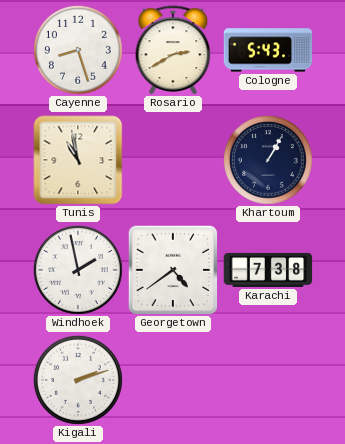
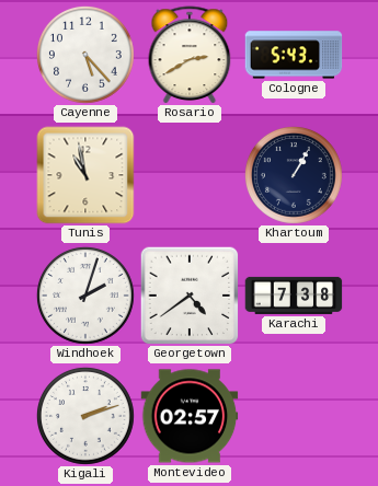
Cayenne: 8:27 -> 5:23
Windhoek: 1:58 -> 2:03
Montevideo: none -> 02:57
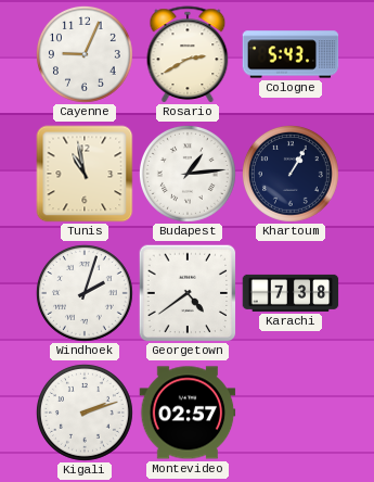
Cayenne: 5:23 -> 9:04
Budapest: none -> 1:14
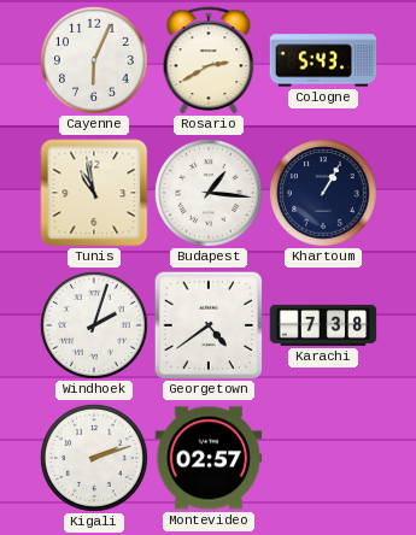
Cayenne: 9:04 -> 6:04
Budapest: 1:14 -> 1:16
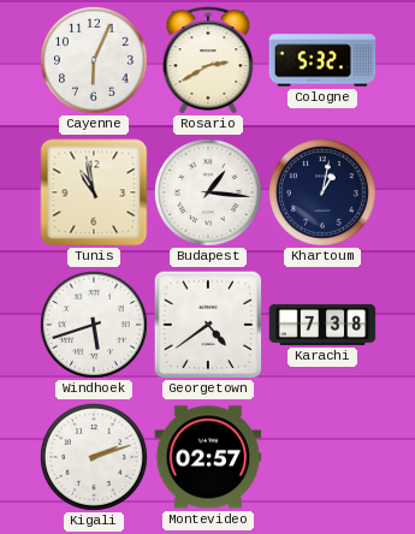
Cologne: 5:43 -> 5:32
Khartoum: 1:05 -> 1:02
Windhoek: 2:03 -> 5:42
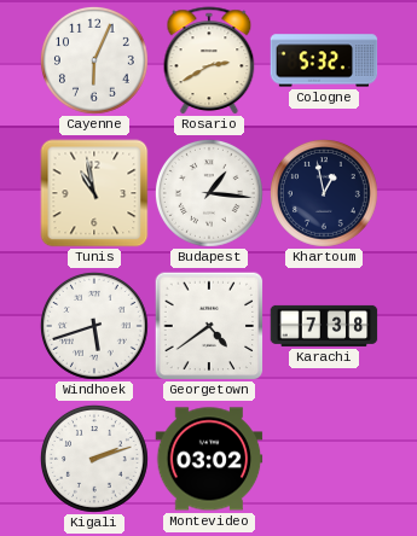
Khartoum: 1:02 -> 12:58
Montevideo: 02:57 -> 03:02
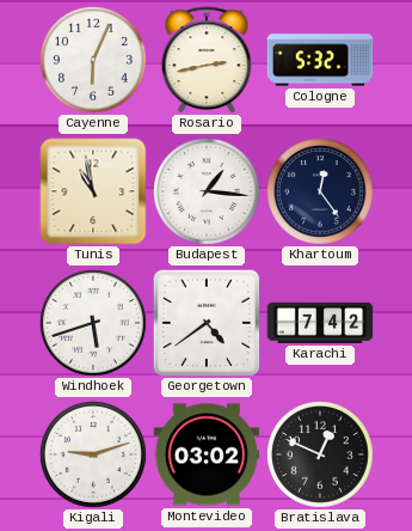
Rosario: 2:40 -> 2:43
Khartoum: 12:58 -> 12:24
Karachi: 7:38 -> 7:42
Kigali: 2:12 -> 9:12
Bratislava: none -> 12:49
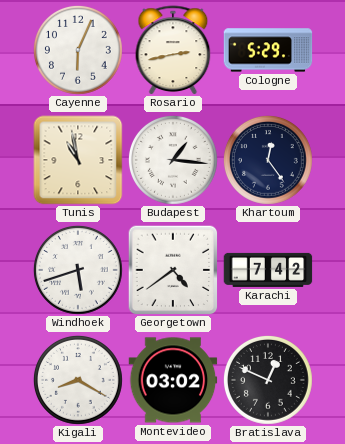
Cologne: 5:32 -> 5:29
Kigali: 9:12 -> 8:20
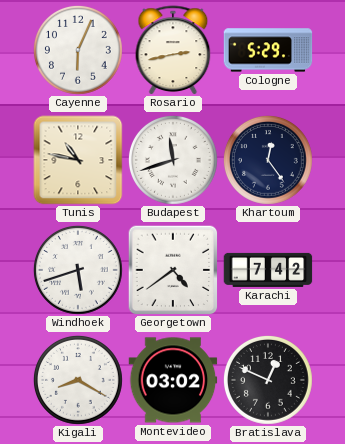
Tunis: 10:58 -> 10:47
Budapest: 1:16 -> 11:42
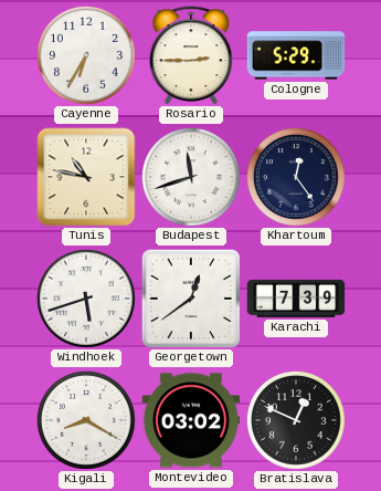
Cayenne: 6:04 -> 6:35
Rosario: 2:43 -> 2:45
Georgetown: 4:39 -> 12:39
Karachi: 7:42 -> 7:39
